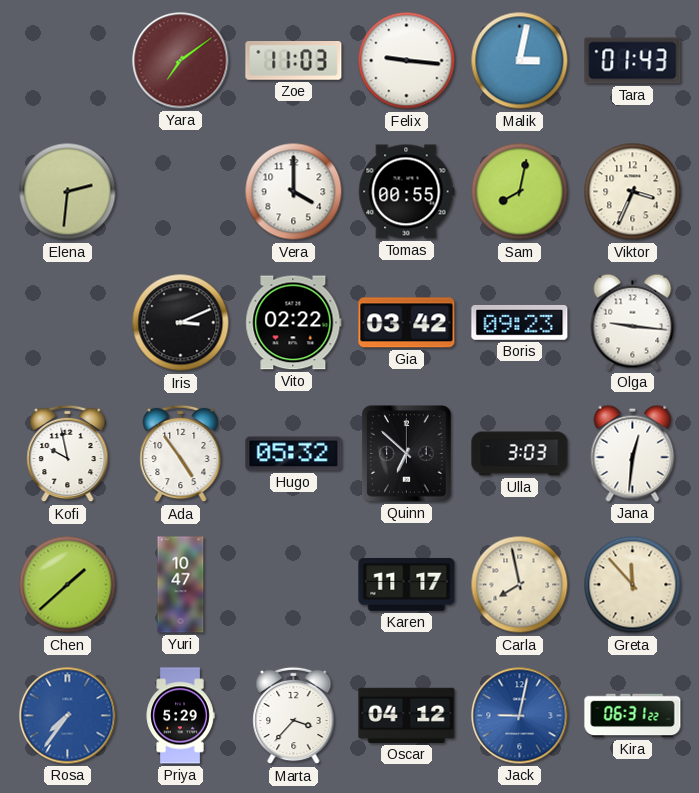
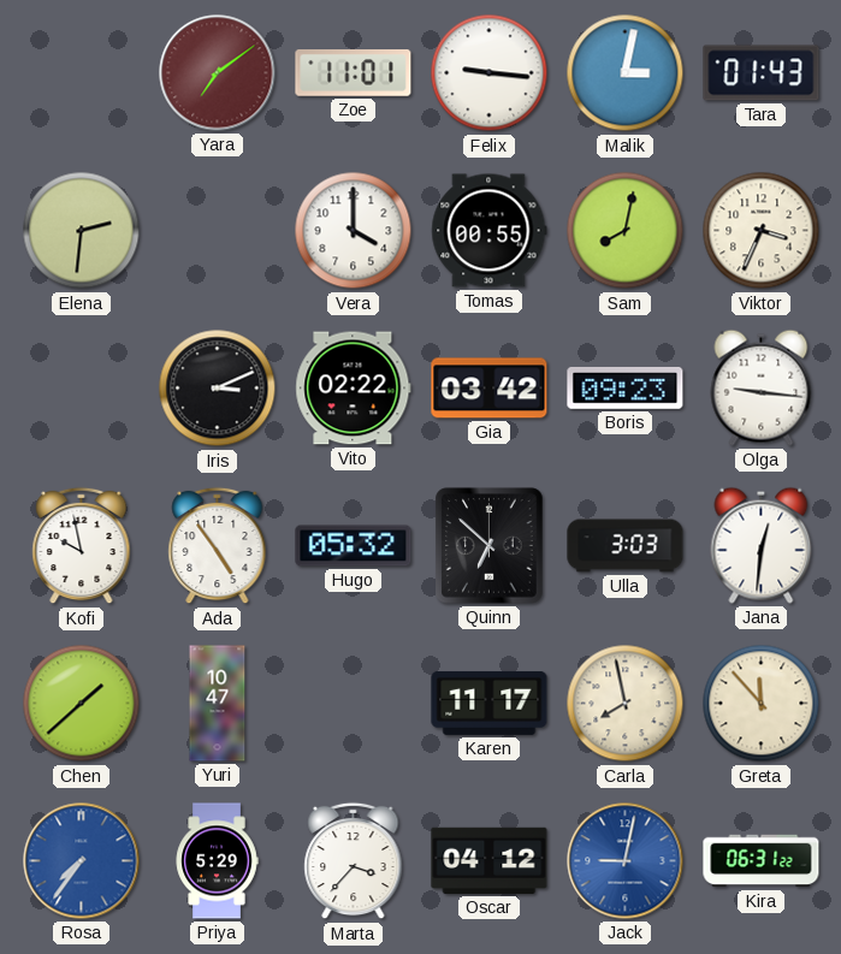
Zoe: 11:03 -> 11:01
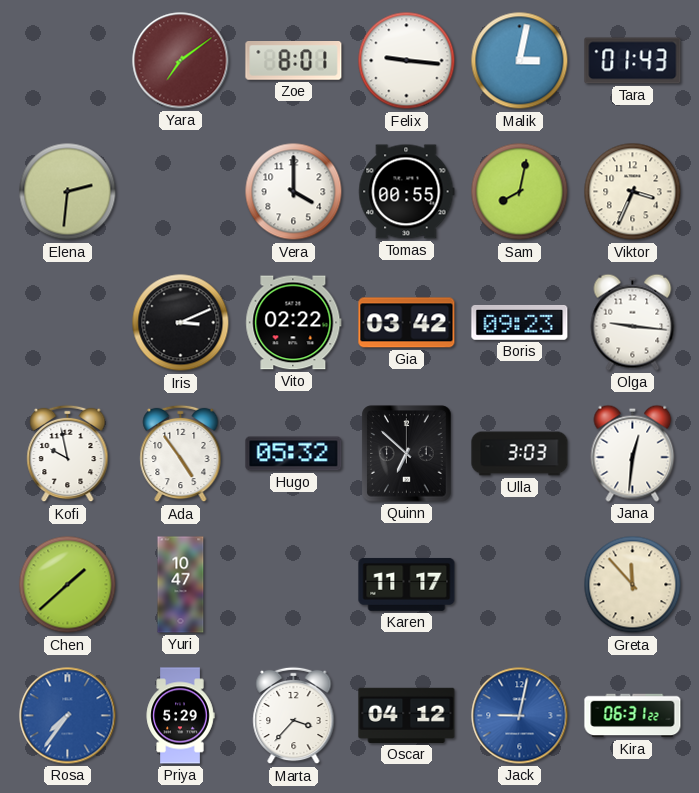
Zoe: 11:01 -> 8:01
Carla: 7:58 -> none
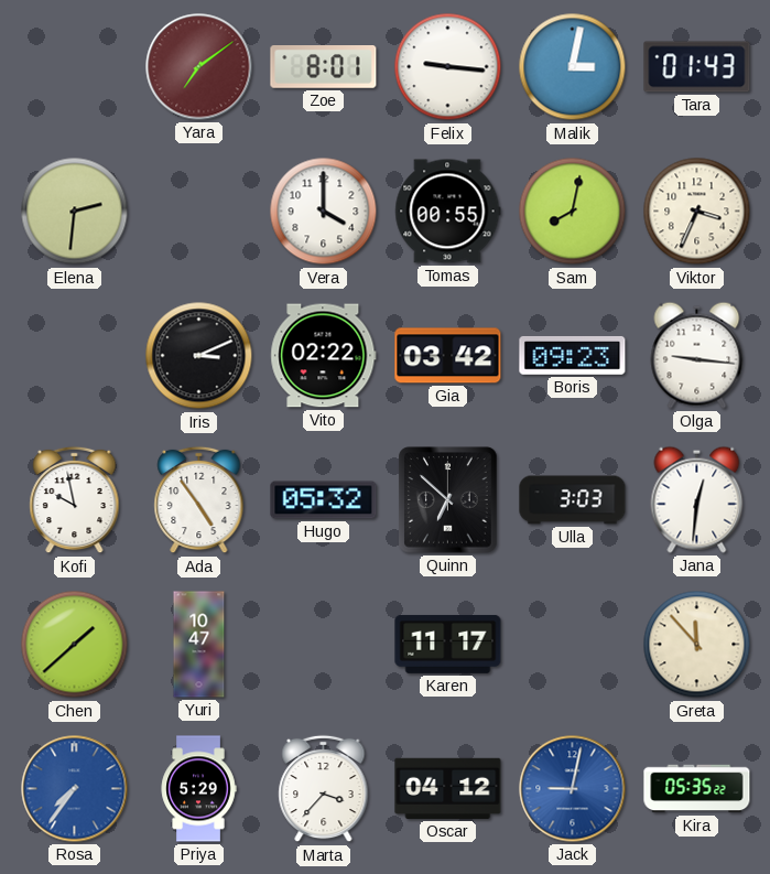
Kira: 06:31 -> 05:35
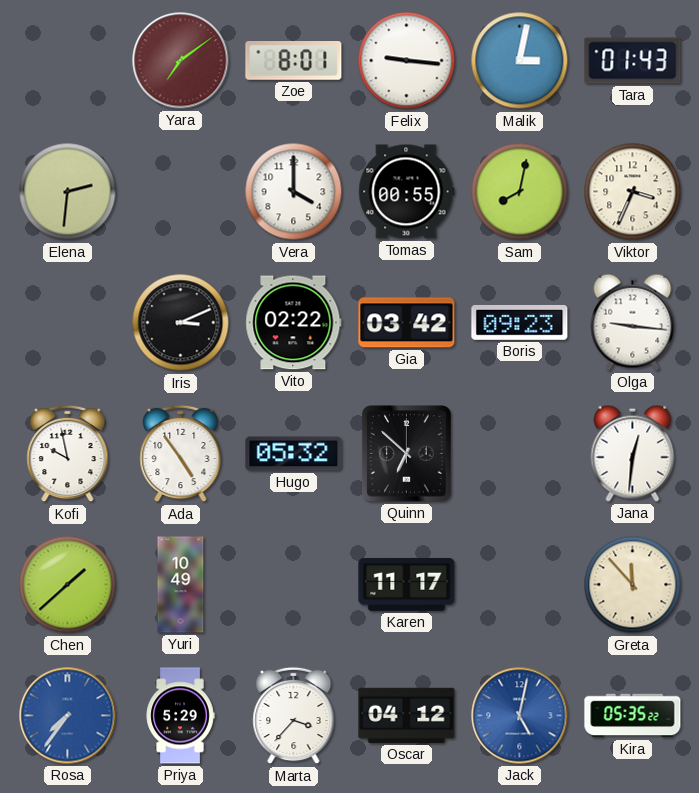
Ulla: 3:03 -> none
Yuri: 10:47 -> 10:49
Jack: 9:02 -> 5:02
